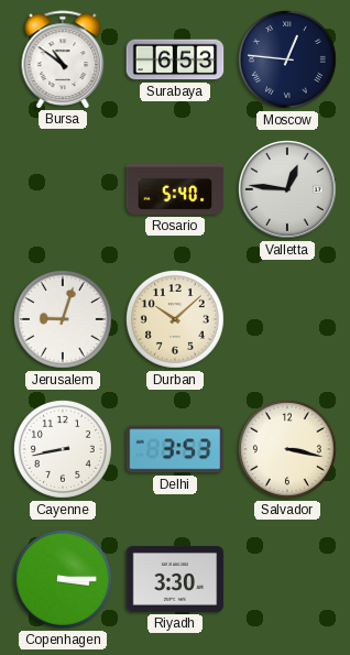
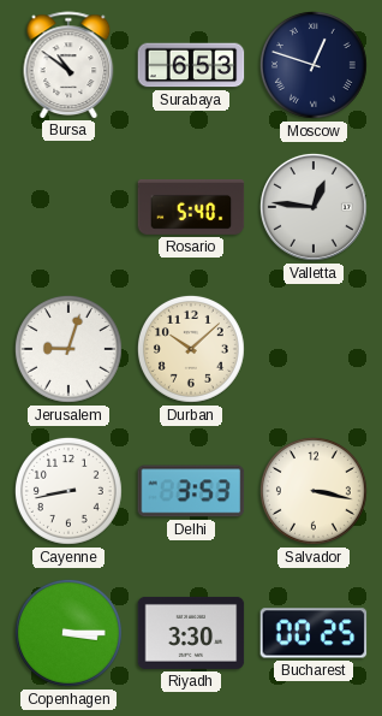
Moscow: 12:46 -> 12:48
Bucharest: none -> 00:25
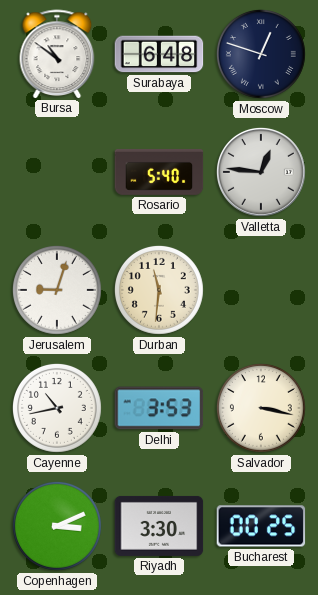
Surabaya: 6:53 -> 6:48
Durban: 10:08 -> 11:31
Cayenne: 8:43 -> 10:43
Copenhagen: 3:15 -> 3:11
